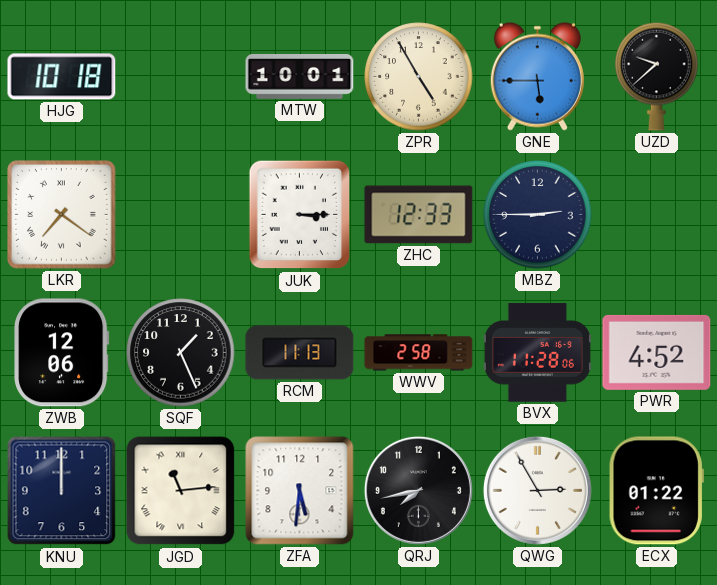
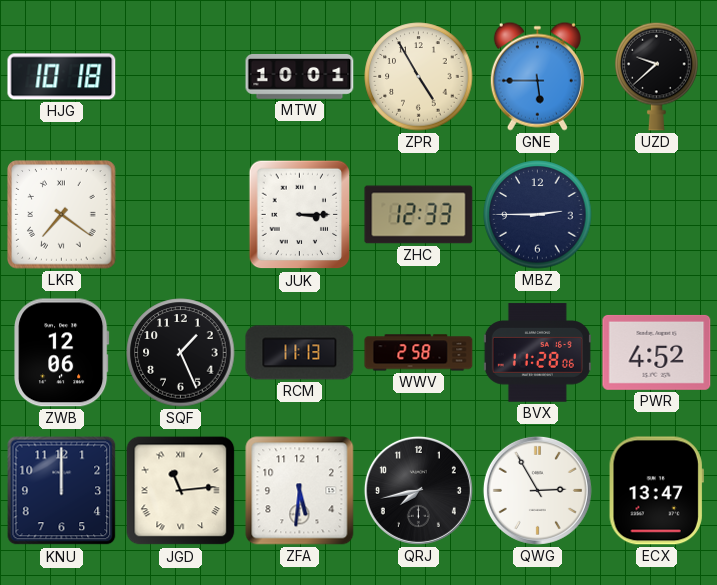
ECX: 01:22 -> 13:47
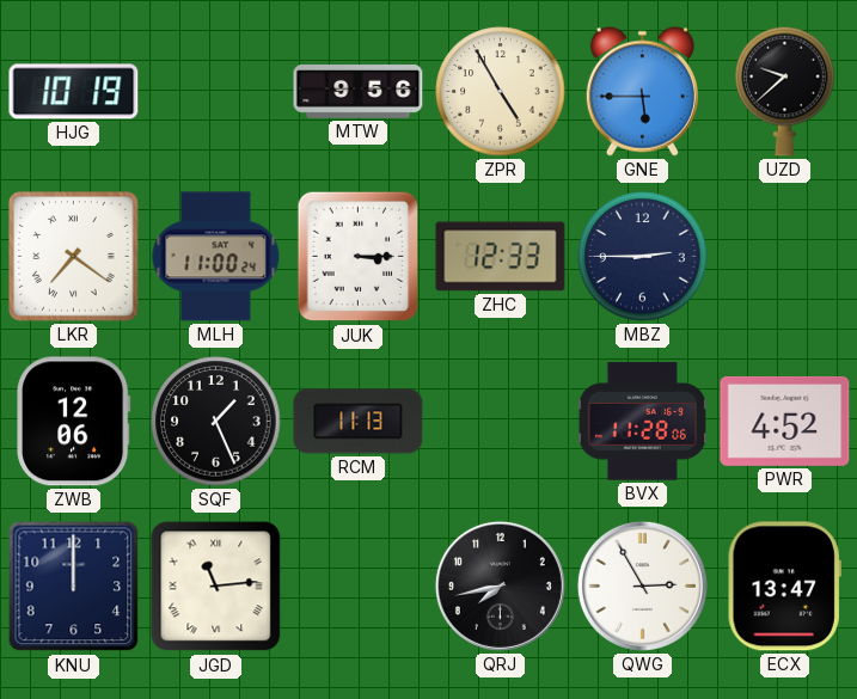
HJG: 10:18 -> 10:19
MTW: 10:01 -> 9:56
MLH: none -> 11:00
WWV: 2:58 -> none
ZFA: 5:31 -> none
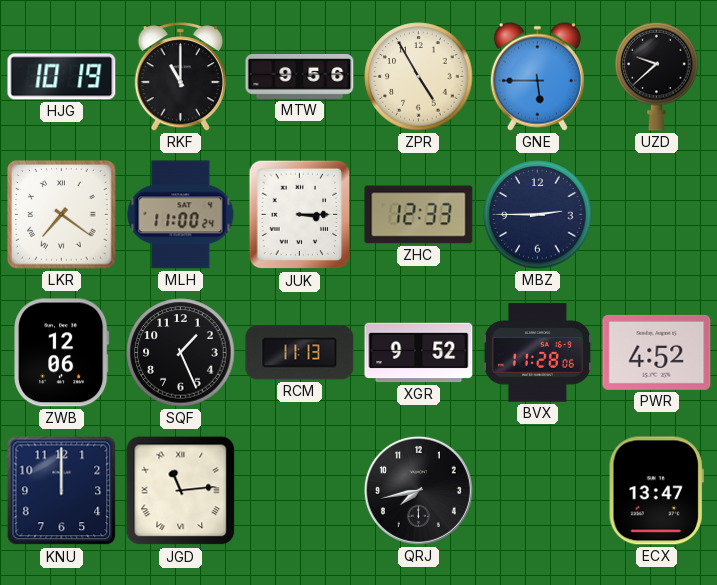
RKF: none -> 11:00
XGR: none -> 9:52
QWG: 2:55 -> none
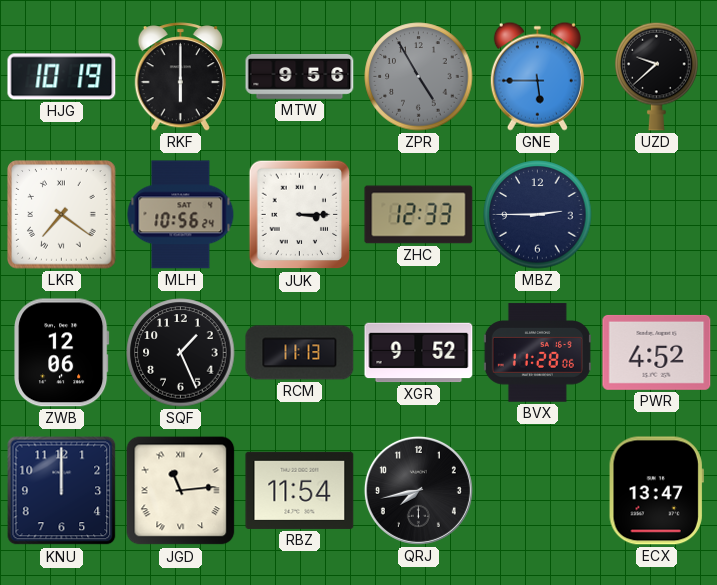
RKF: 11:00 -> 6:00
ZPR dial: cream -> grey
MLH: 11:00 -> 10:56
RBZ: none -> 11:54
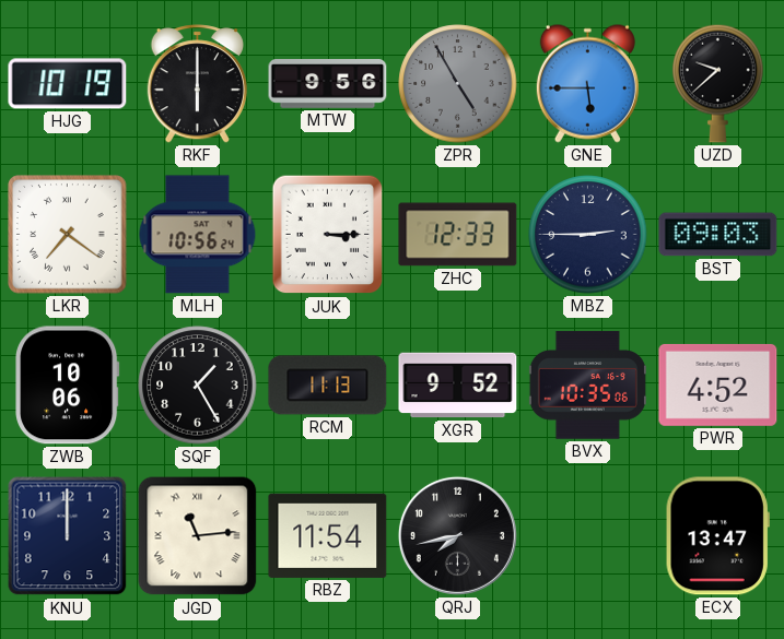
BST: none -> 09:03
ZWB: 12:06 -> 10:06
SQF: 1:26 -> 1:25
BVX: 11:28 -> 10:35
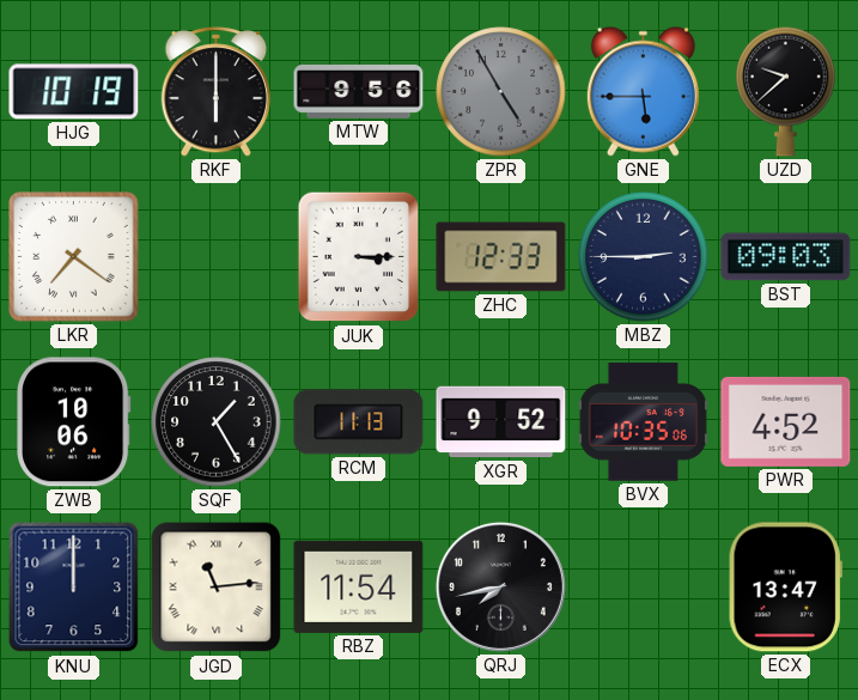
MLH: 10:56 -> none
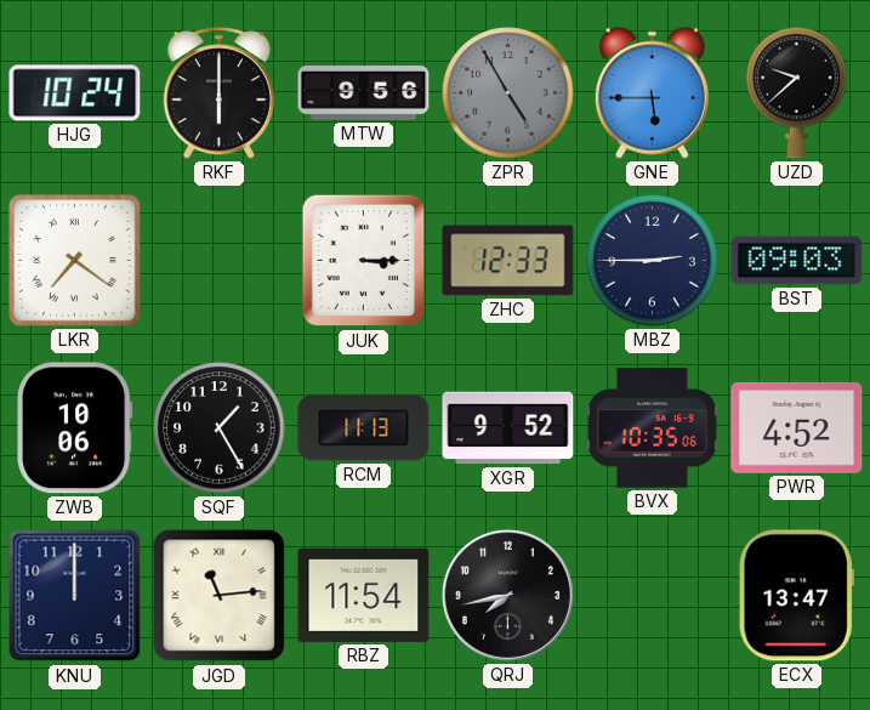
HJG: 10:19 -> 10:24
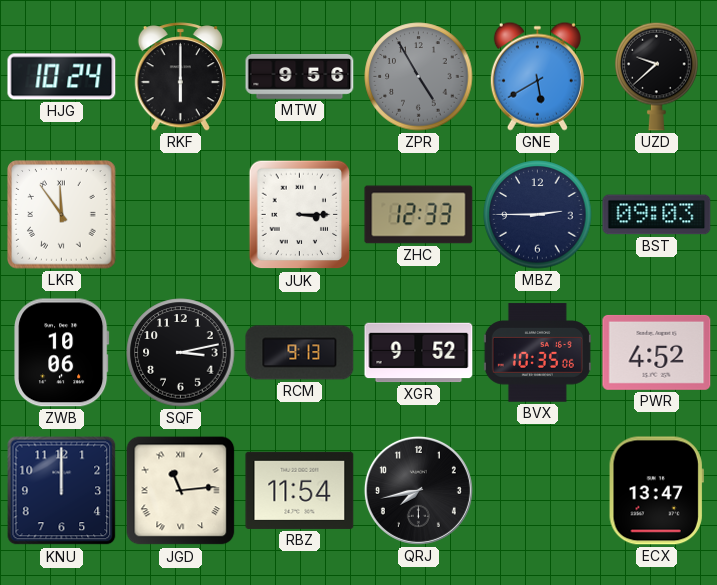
GNE: 5:45 -> 5:40
LKR: 7:21 -> 11:54
SQF: 1:25 -> 3:13
RCM: 11:13 -> 9:13
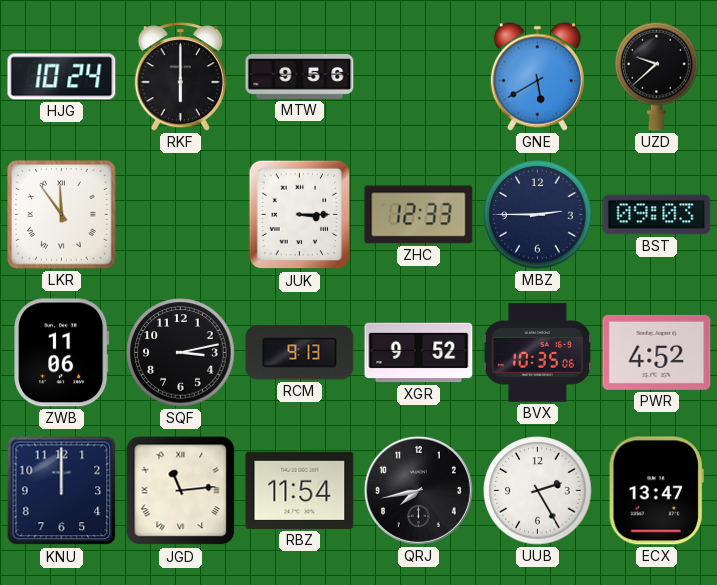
ZPR: 4:55 -> none
ZWB: 10:06 -> 11:06
UUB: none -> 2:25
